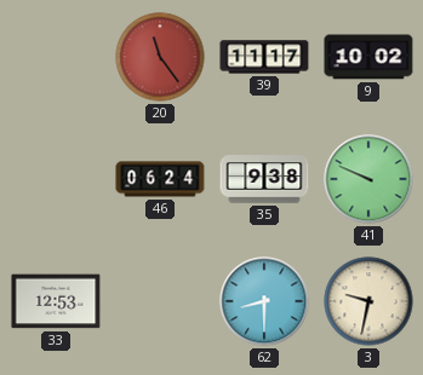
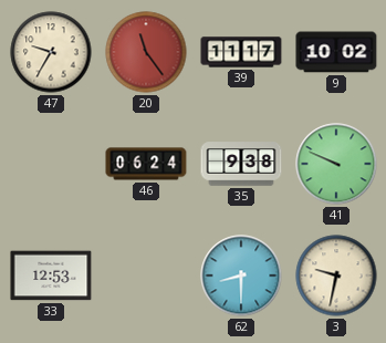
47: none -> 9:35
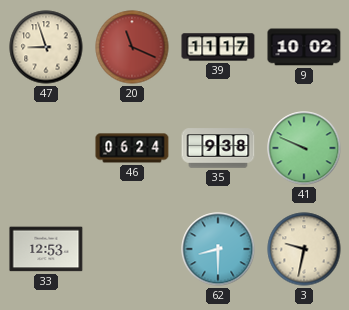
47: 9:35 -> 8:57
20: 11:24 -> 11:19
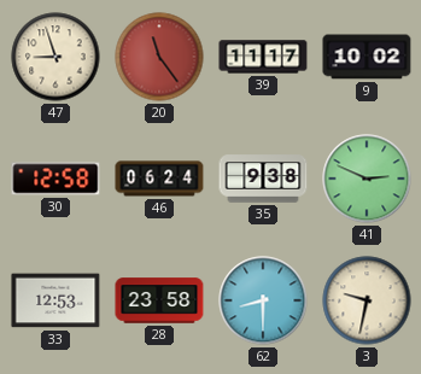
20: 11:19 -> 11:24
30: none -> 12:58
41: 9:49 -> 2:49
28: none -> 23:58
